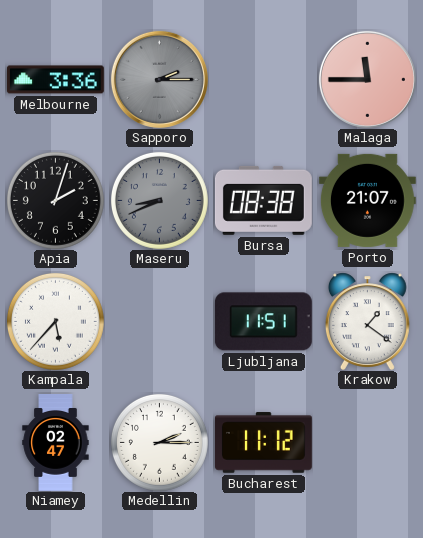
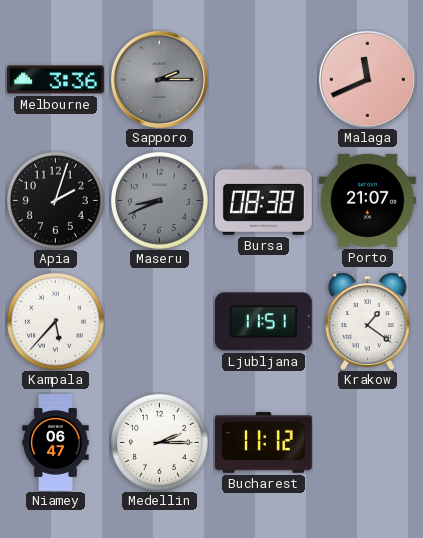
Malaga: 11:45 -> 11:41
Niamey: 02:47 -> 06:47
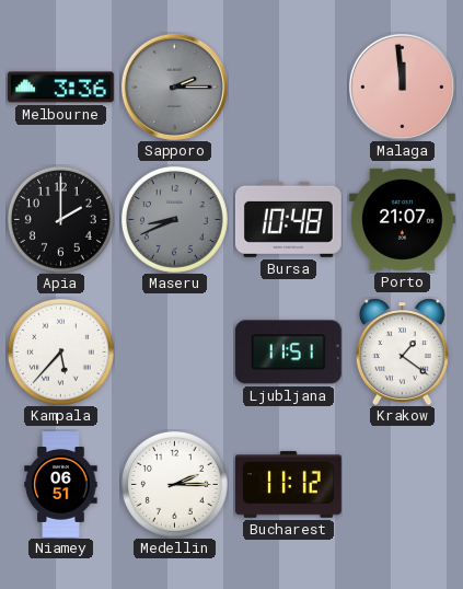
Malaga: 11:41 -> 11:59
Apia: 2:03 -> 2:00
Bursa: 08:38 -> 10:48
Niamey: 06:47 -> 06:51
